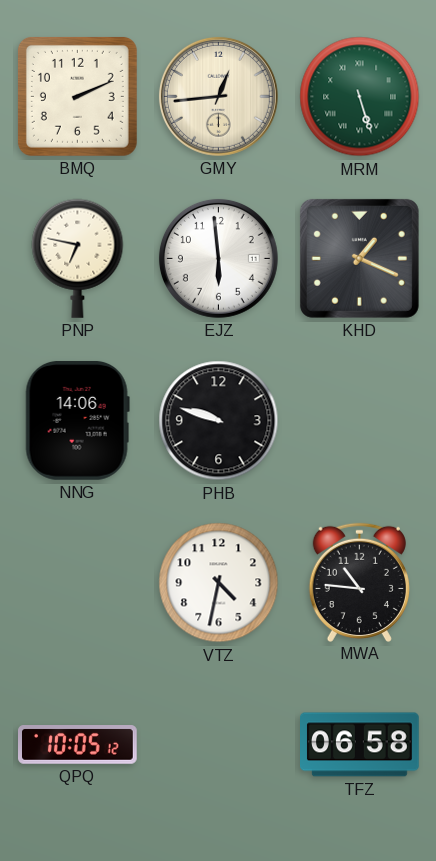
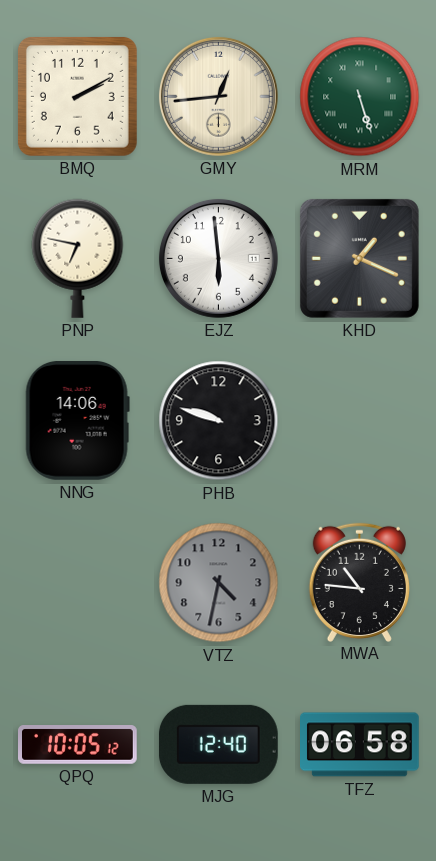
BMQ: 2:11 -> 2:10
VTZ dial: white -> grey
MJG: none -> 12:40
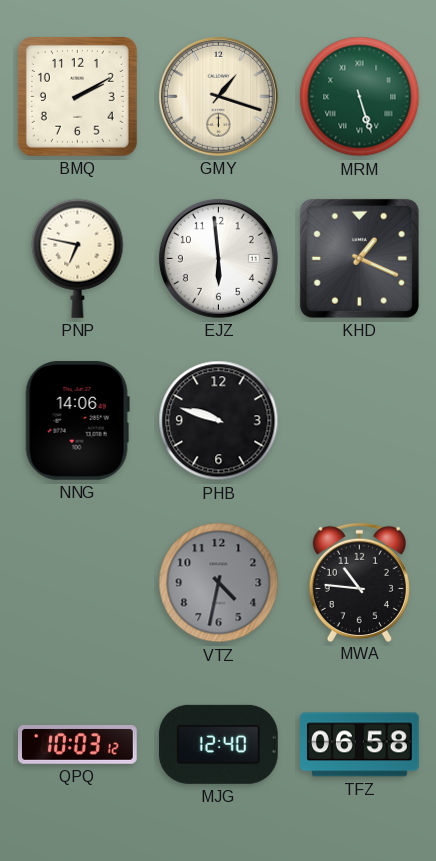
GMY: 12:44 -> 1:18
QPQ: 10:05 -> 10:03
